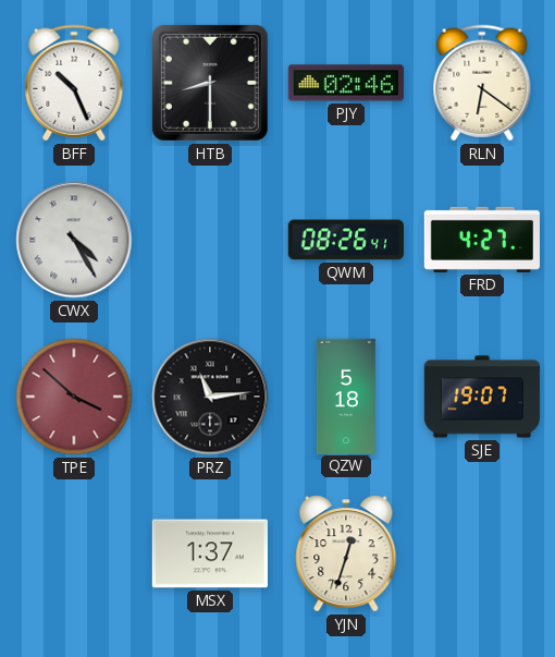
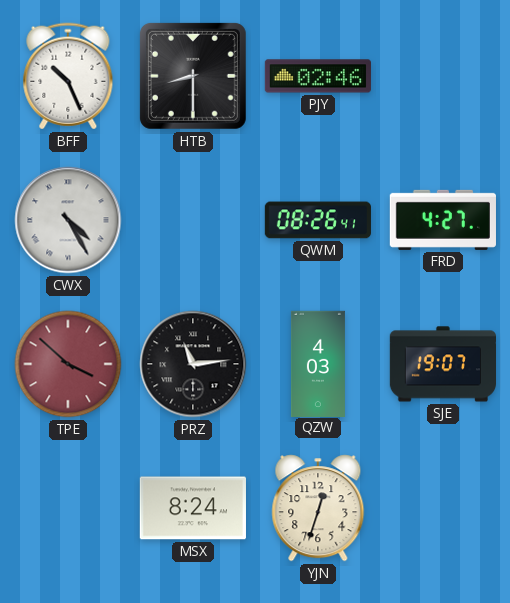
RLN: 6:21 -> none
QZW: 5:18 -> 4:03
MSX: 1:37 -> 8:24
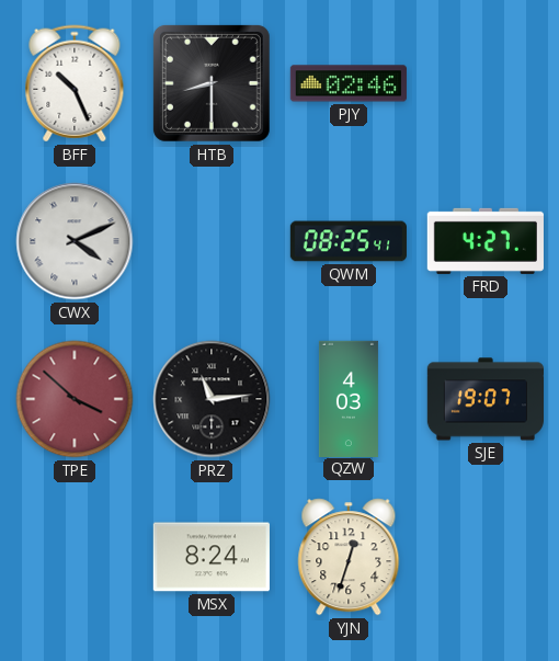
CWX: 4:25 -> 4:11
QWM: 08:26 -> 08:25
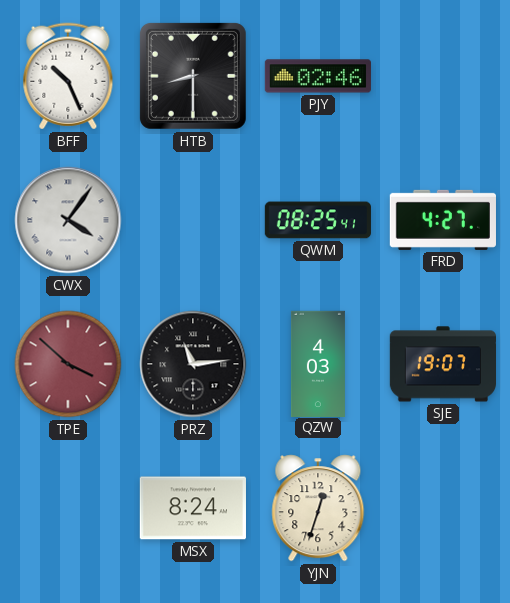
CWX: 4:11 -> 4:06
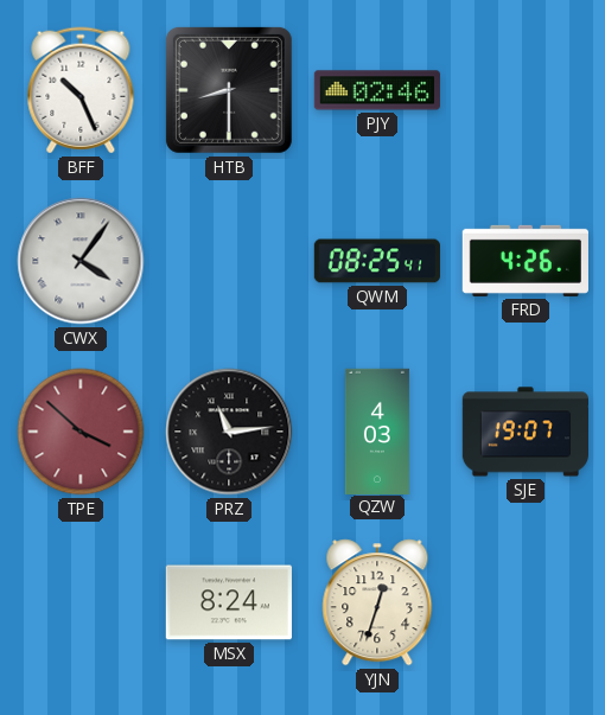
FRD: 4:27 -> 4:26
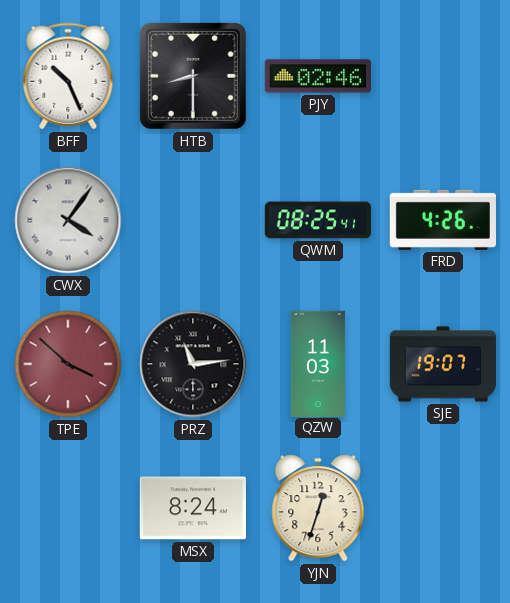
QZW: 4:03 -> 11:03
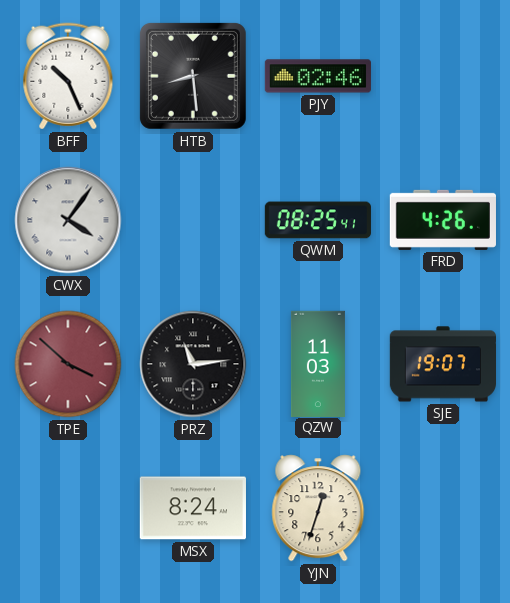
HTB: 8:30 -> 8:29
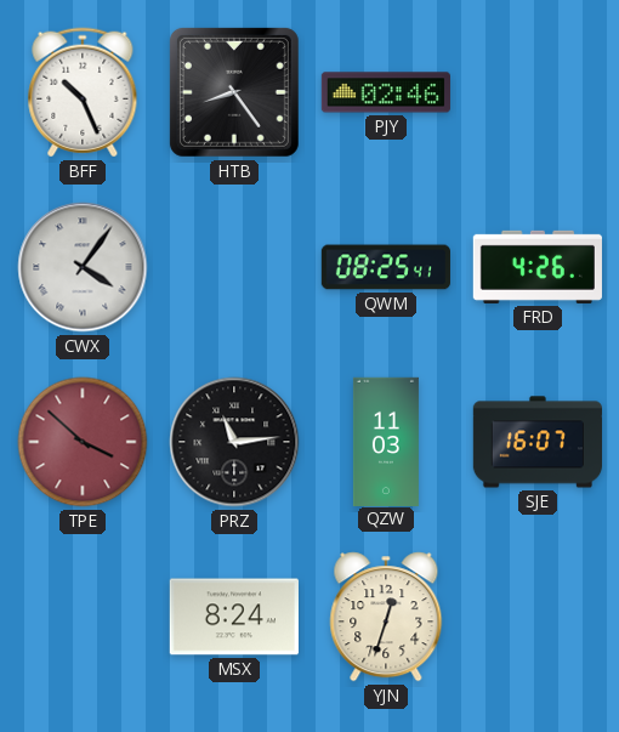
HTB: 8:29 -> 8:24
SJE: 19:07 -> 16:07
